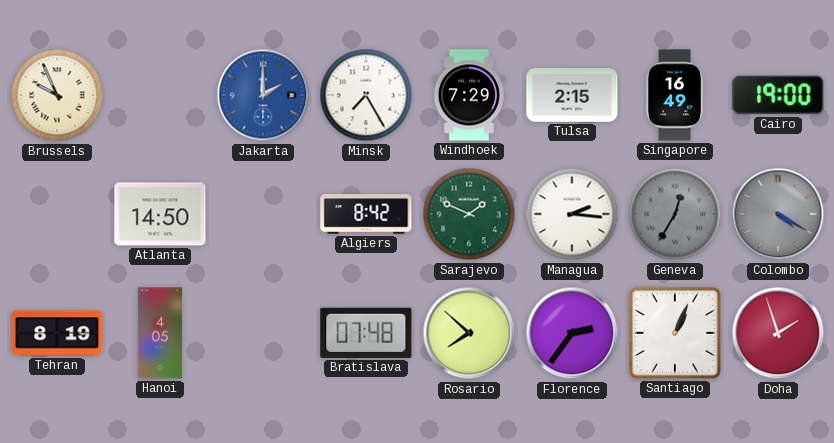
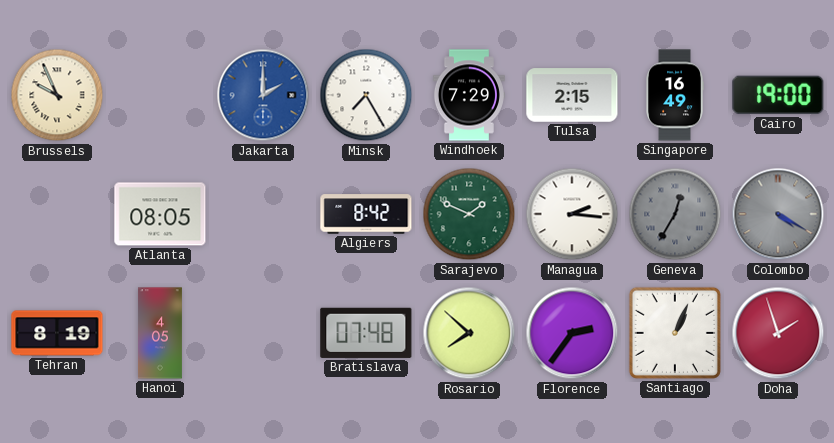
Atlanta: 14:50 -> 08:05
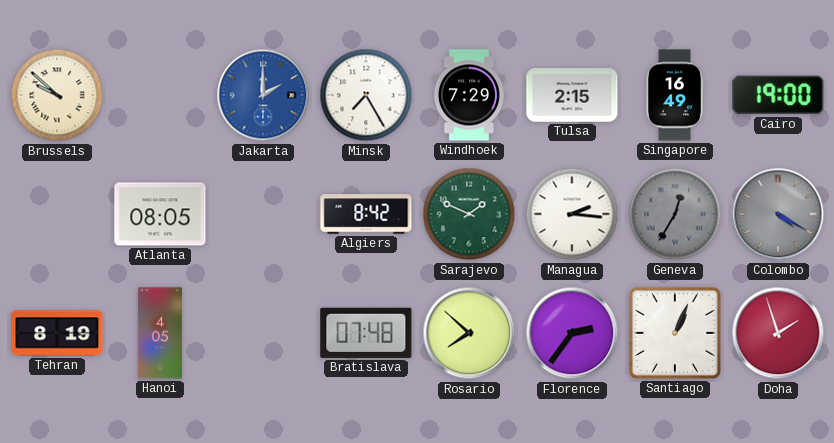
Brussels: 9:56 -> 9:52
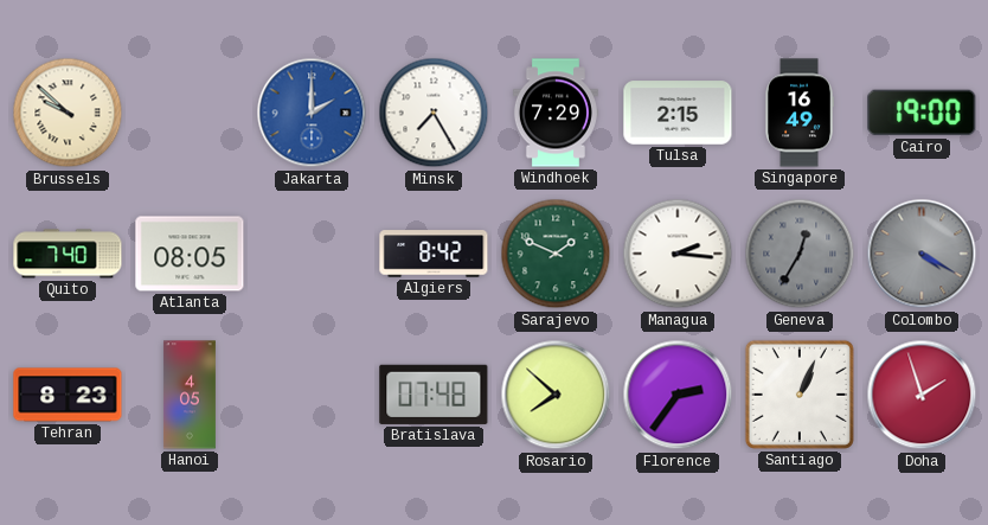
Quito: none -> 7:40
Tehran: 8:19 -> 8:23
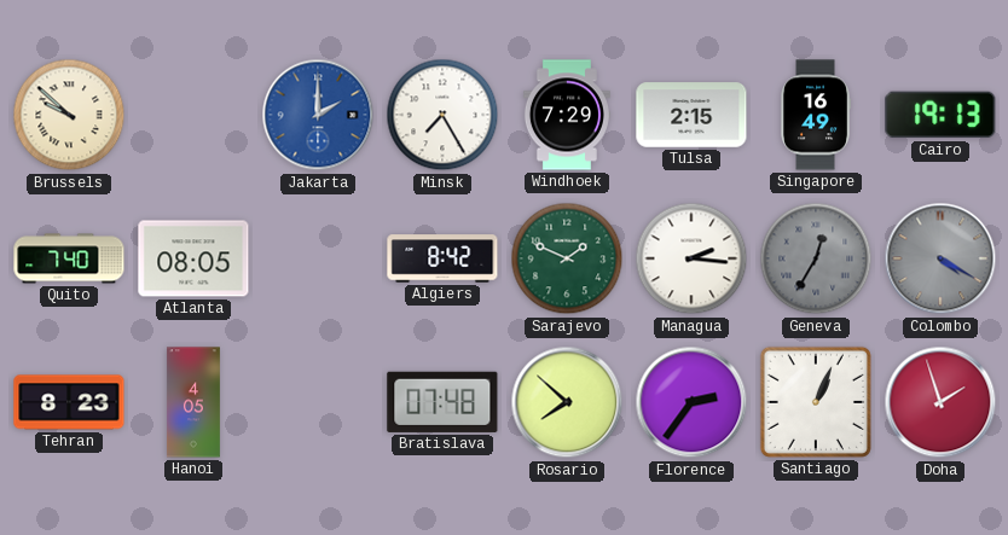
Cairo: 19:00 -> 19:13
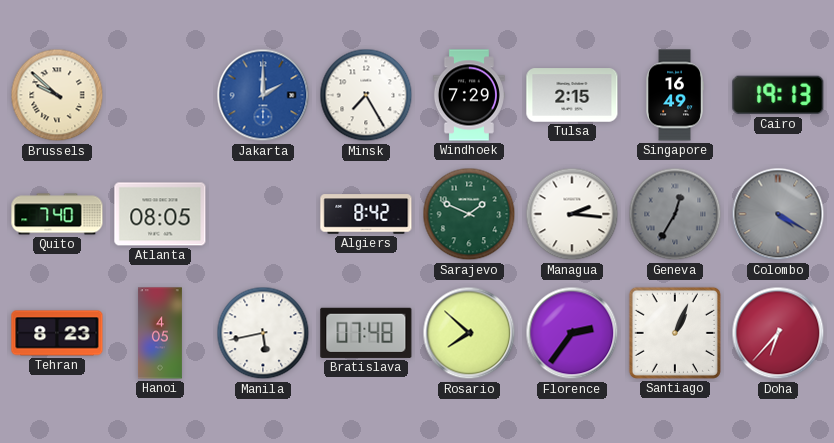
Manila: none -> 5:43
Doha: 1:57 -> 6:37
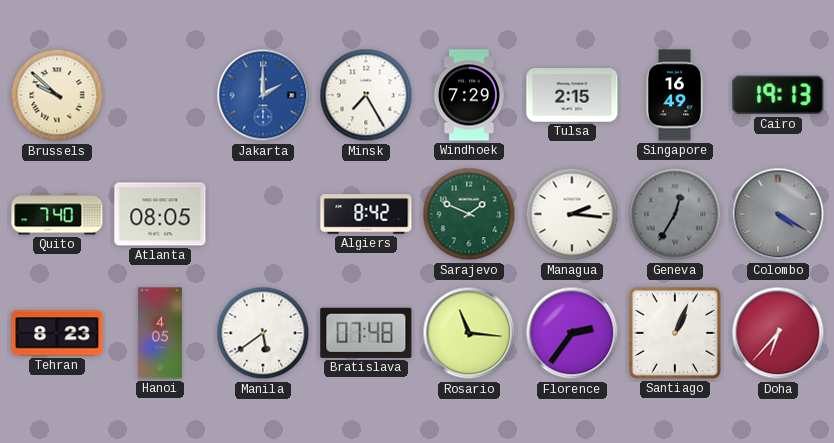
Manila: 5:43 -> 5:39
Rosario: 7:52 -> 11:16
